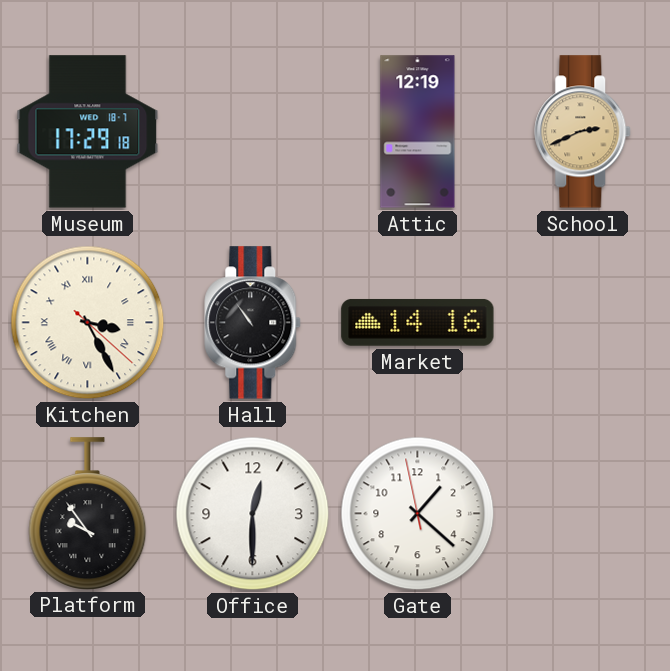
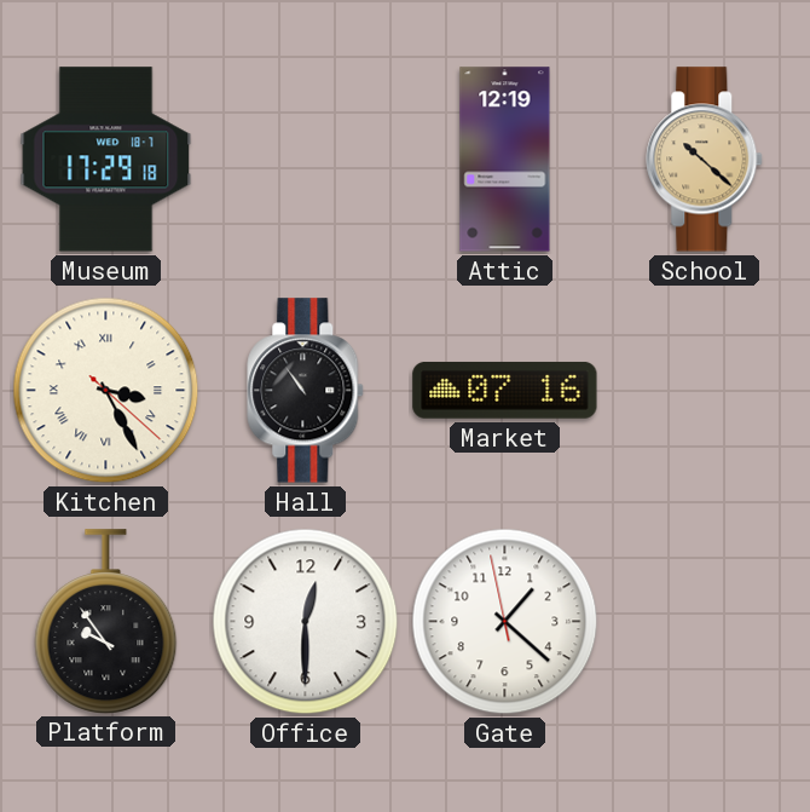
School: 2:41 -> 10:22
Market: 14:16 -> 07:16
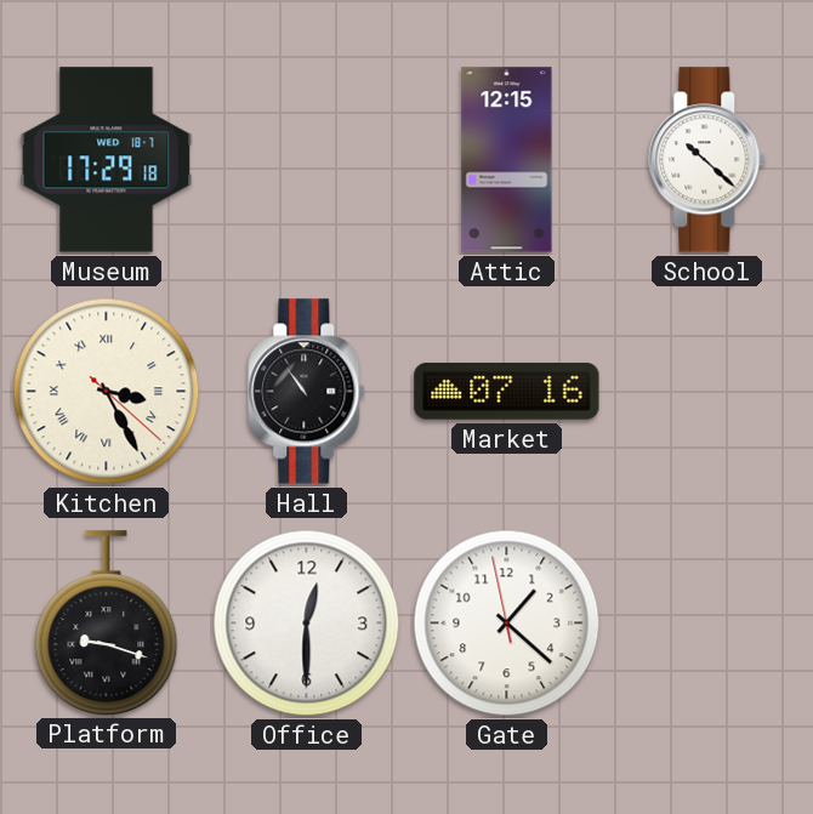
Attic: 12:19 -> 12:15
School dial: champagne -> white
Platform: 9:54 -> 9:18
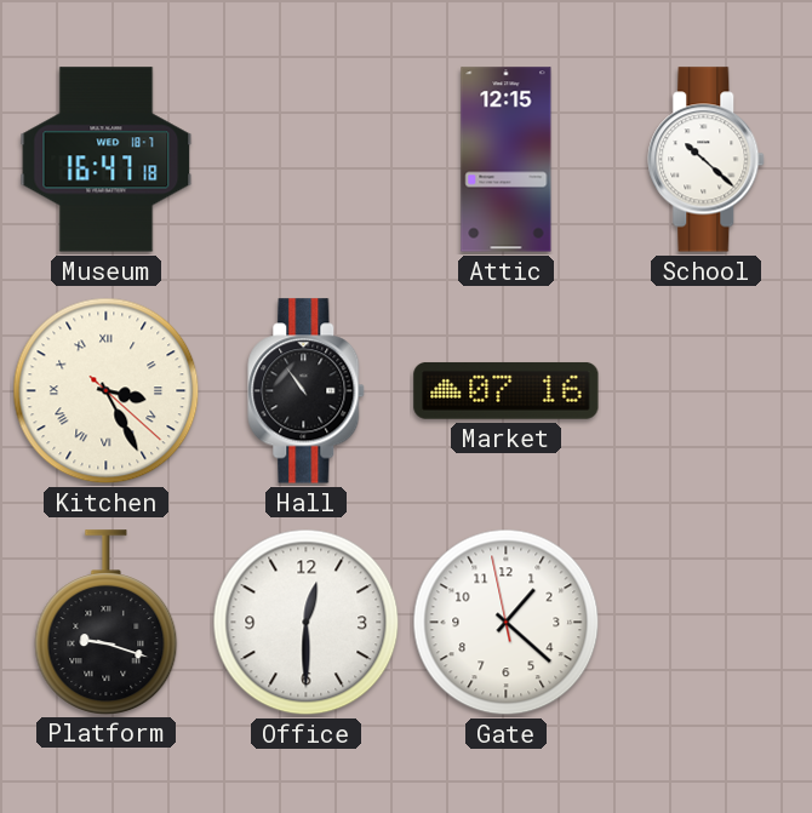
Museum: 17:29 -> 16:47
